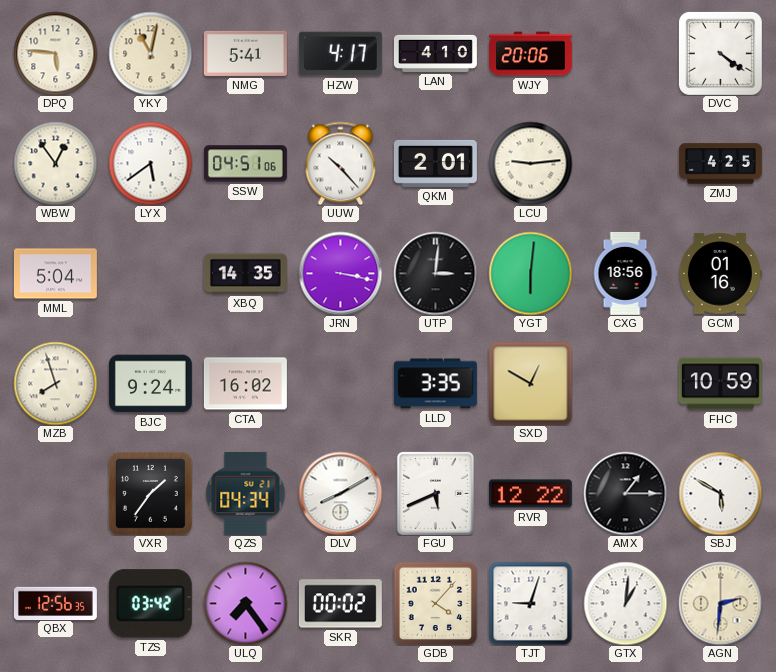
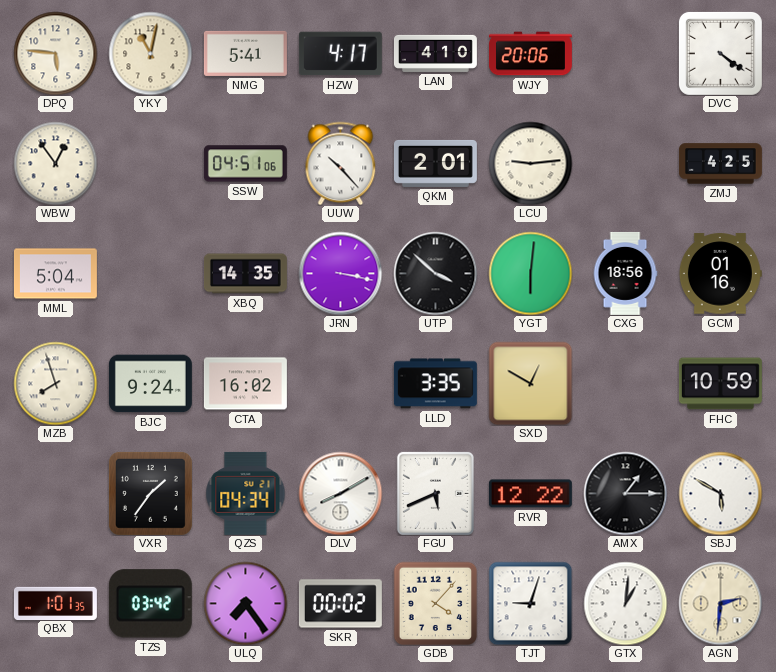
LYX: 5:39 -> none
UTP: 3:01 -> 3:52
QBX: 12:56 -> 1:01
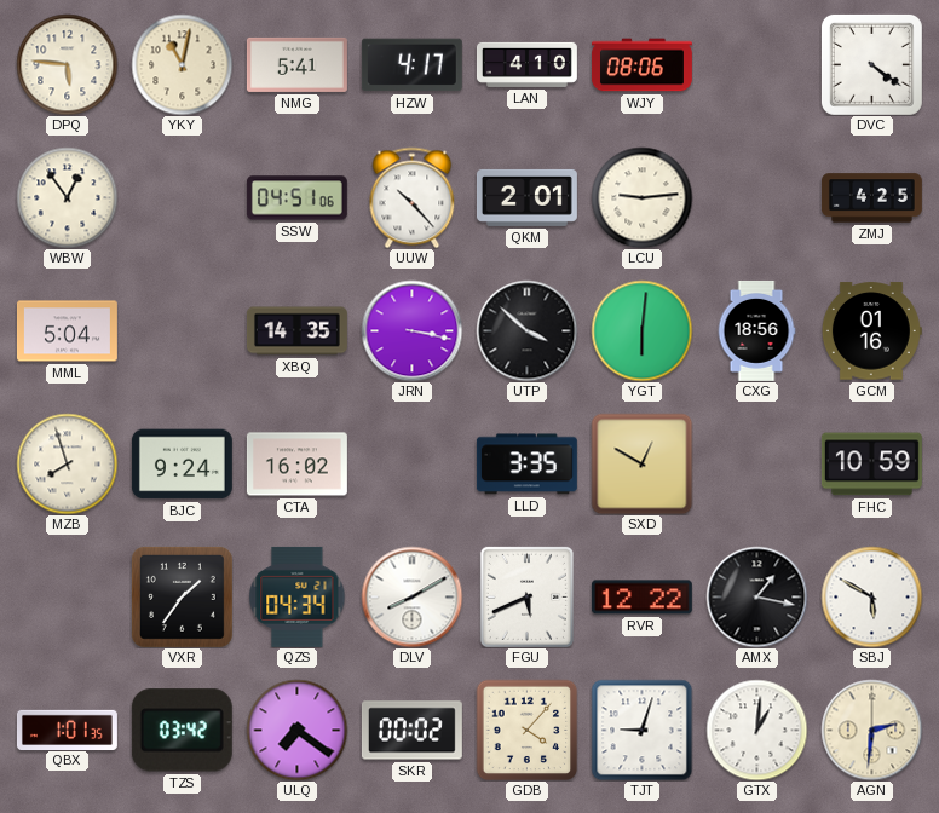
WJY: 20:06 -> 08:06
AMX: 1:15 -> 1:17
ULQ: 7:24 -> 7:21
